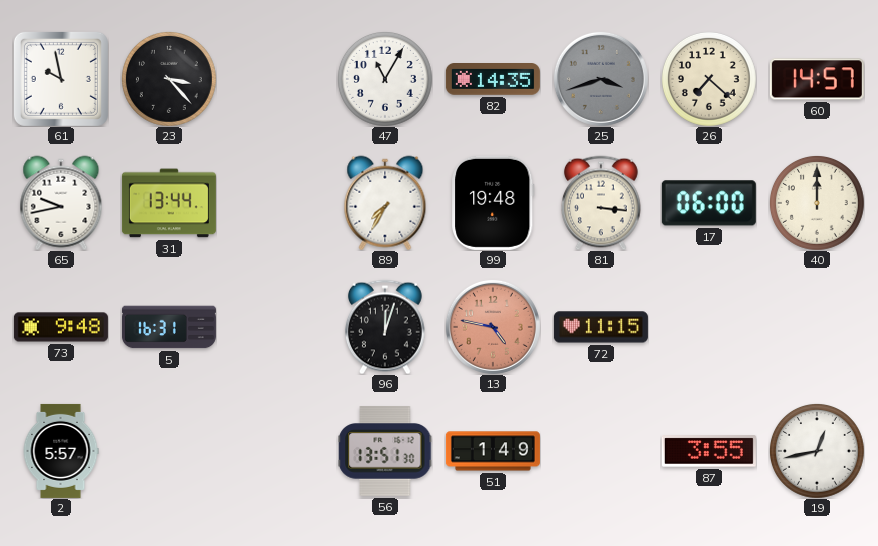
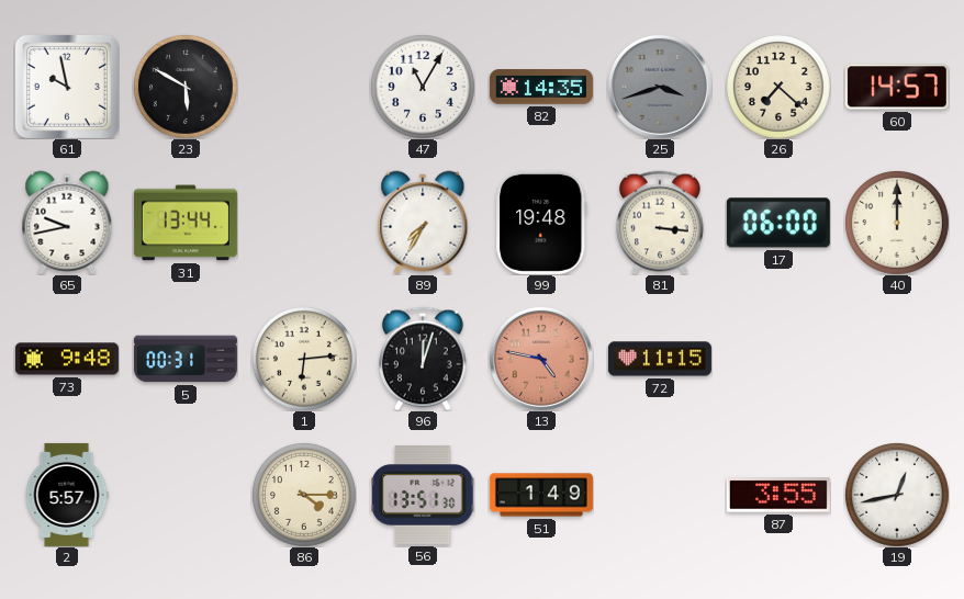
23: 3:23 -> 5:50
5: 16:31 -> 00:31
1: none -> 6:14
86: none -> 4:15
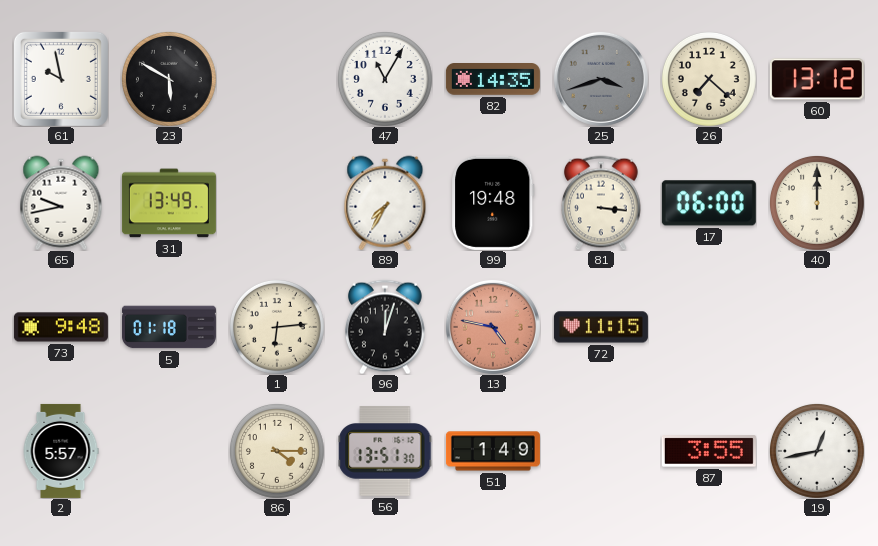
60: 14:57 -> 13:12
31: 13:44 -> 13:49
5: 00:31 -> 01:18
